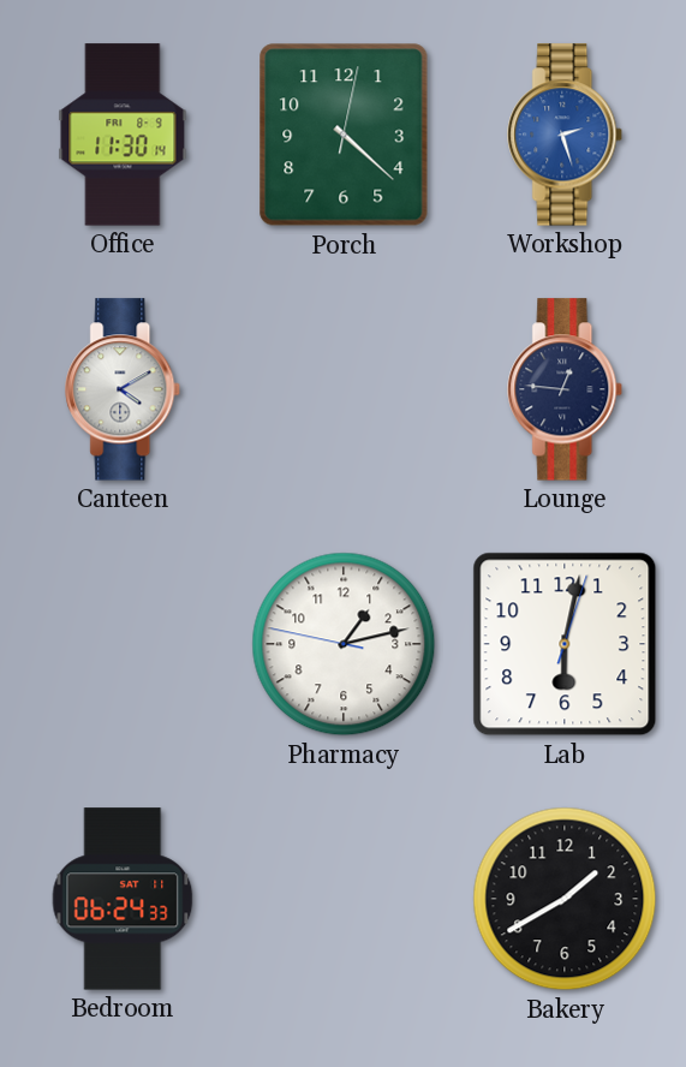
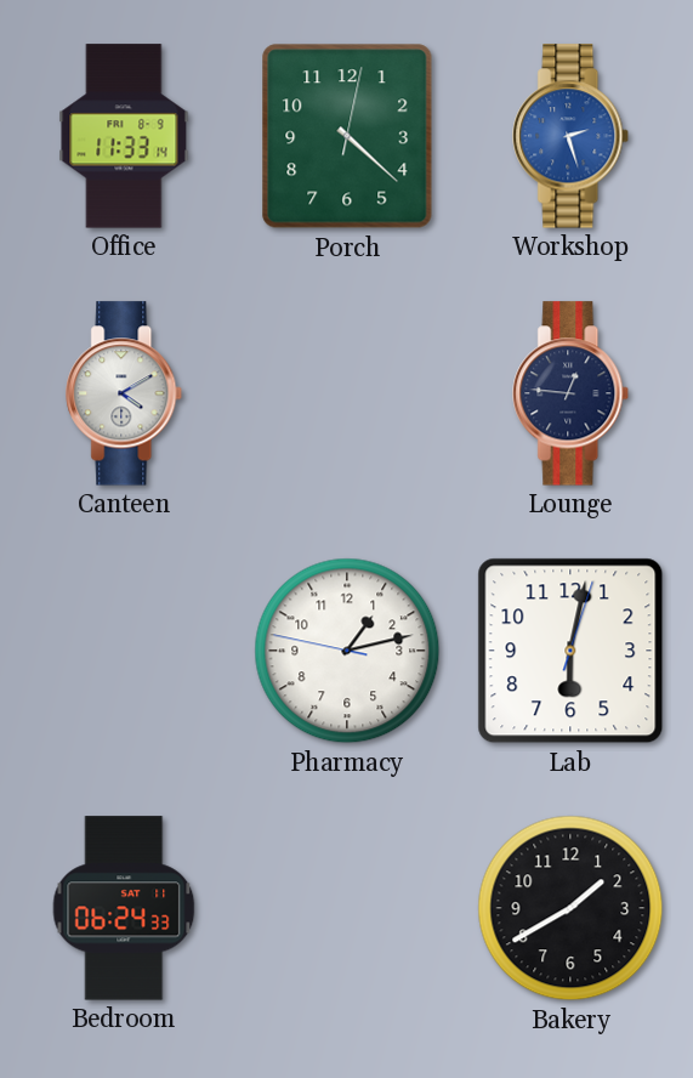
Office: 11:30 -> 11:33
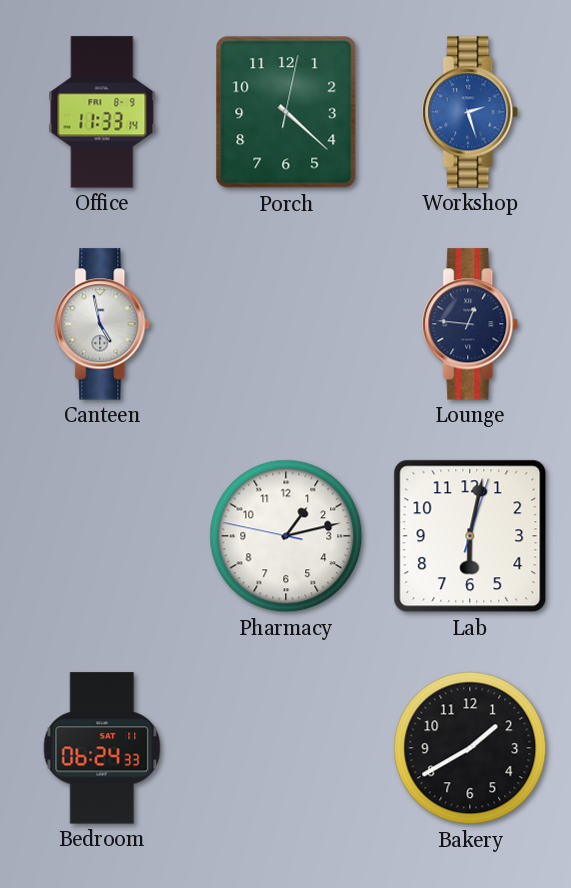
Canteen: 4:10 -> 4:58
